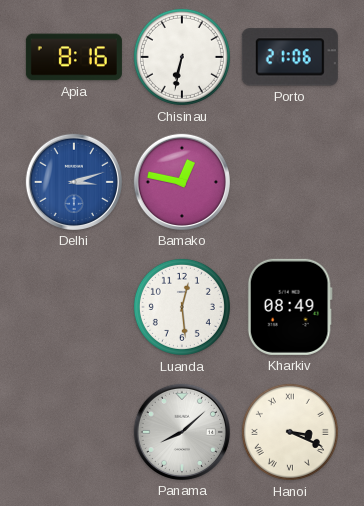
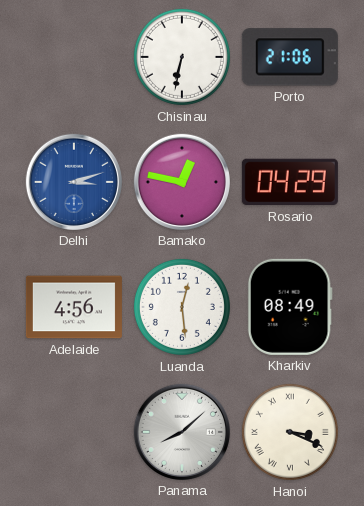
Apia: 8:16 -> none
Rosario: none -> 04:29
Adelaide: none -> 4:56
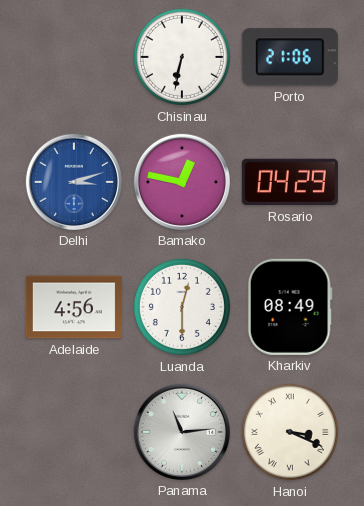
Luanda: 12:29 -> 12:30
Panama: 8:08 -> 11:14
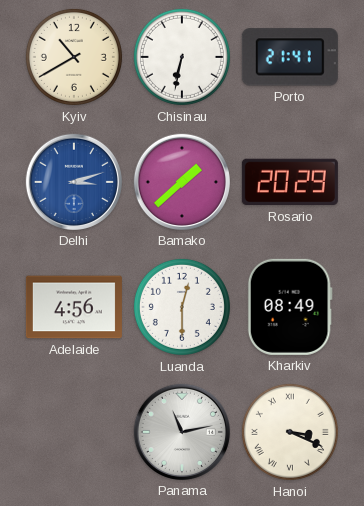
Kyiv: none -> 10:40
Porto: 21:06 -> 21:41
Bamako: 12:47 -> 1:38
Rosario: 04:29 -> 20:29
Panama: 11:14 -> 11:13
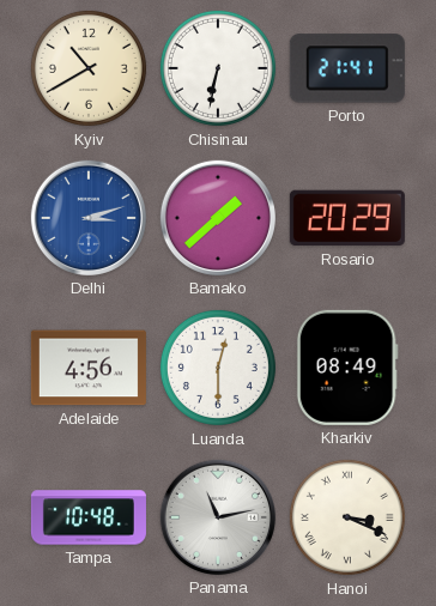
Tampa: none -> 10:48
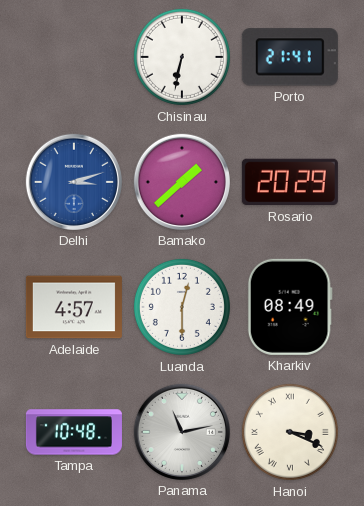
Kyiv: 10:40 -> none
Adelaide: 4:56 -> 4:57
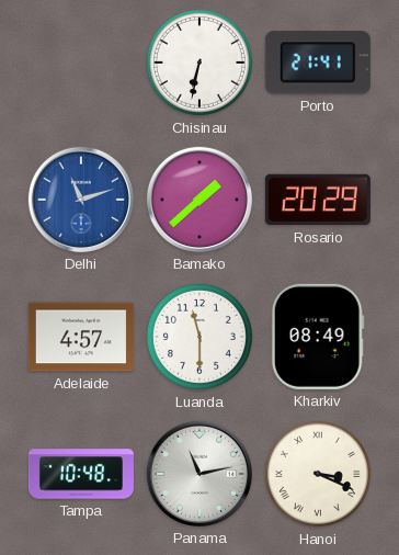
Delhi: 3:12 -> 11:12
Luanda: 12:30 -> 11:30
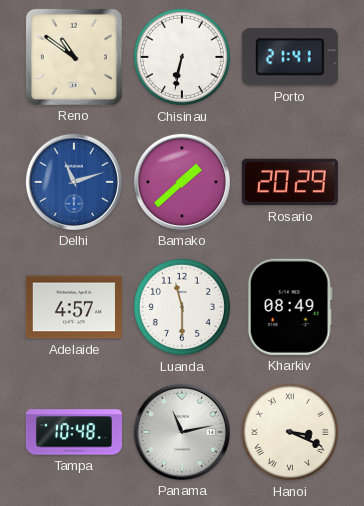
Reno: none -> 10:51
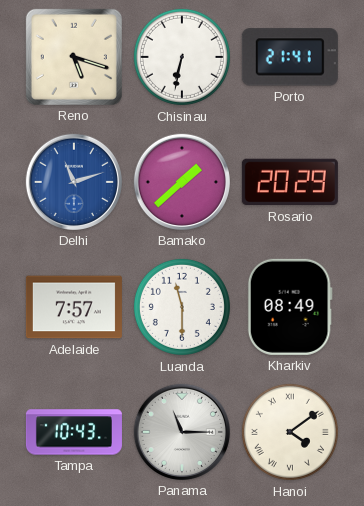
Reno: 10:51 -> 5:18
Adelaide: 4:57 -> 7:57
Tampa: 10:48 -> 10:43
Panama: 11:13 -> 11:15
Hanoi: 3:19 -> 4:09
